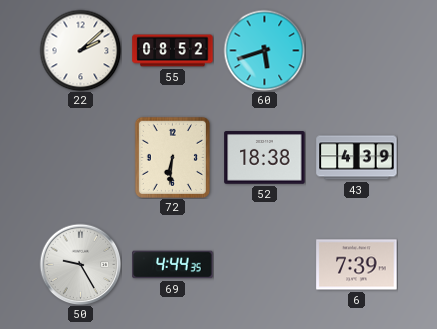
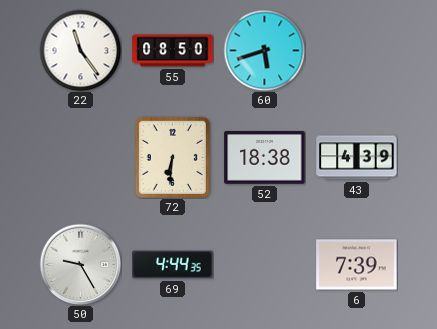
22: 2:08 -> 11:24
55: 08:52 -> 08:50
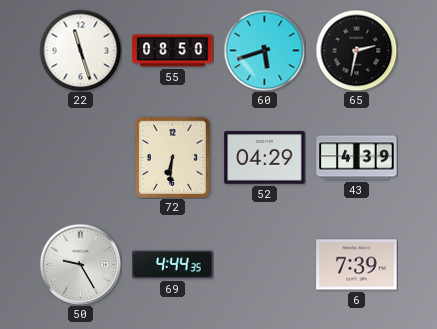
22: 11:24 -> 11:27
65: none -> 2:32
52: 18:38 -> 04:29
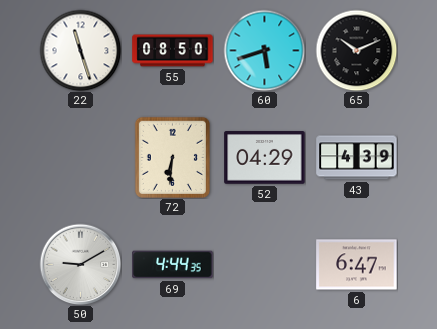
65: 2:32 -> 10:11
50: 9:25 -> 9:10
6: 7:39 -> 6:47
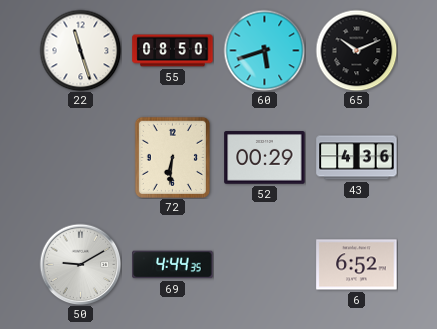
52: 04:29 -> 00:29
43: 4:39 -> 4:36
6: 6:47 -> 6:52
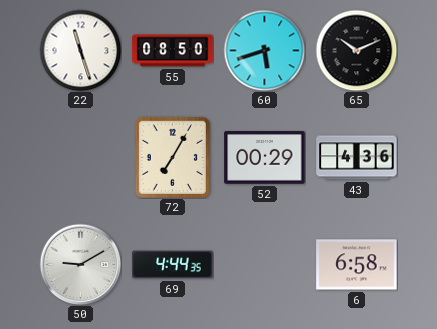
72: 6:31 -> 7:05
6: 6:52 -> 6:58
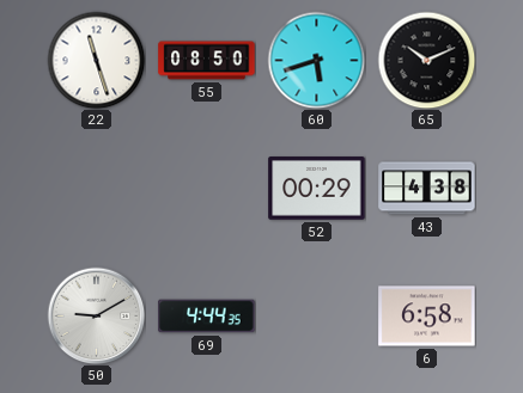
72: 7:05 -> none
43: 4:36 -> 4:38
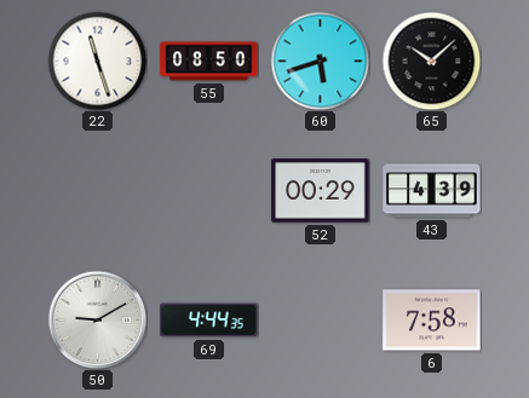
65: 10:11 -> 10:08
43: 4:38 -> 4:39
6: 6:58 -> 7:58
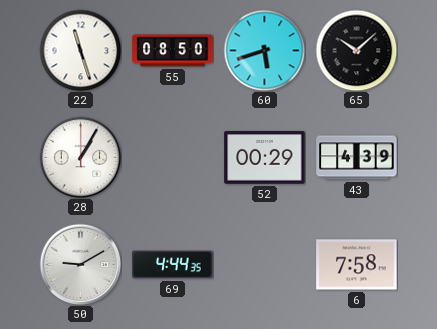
28: none -> 1:05
